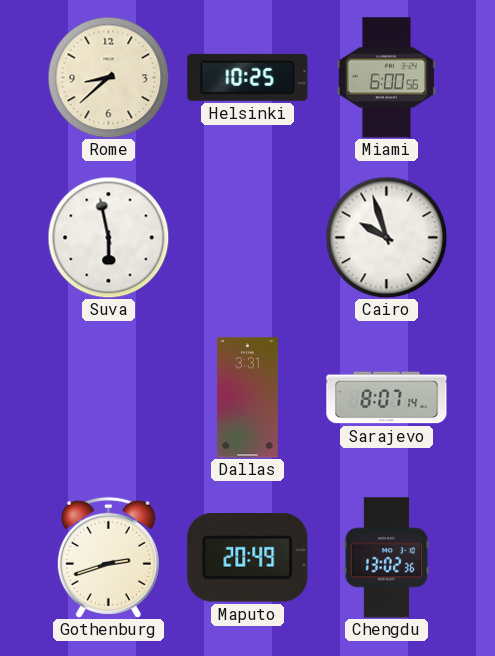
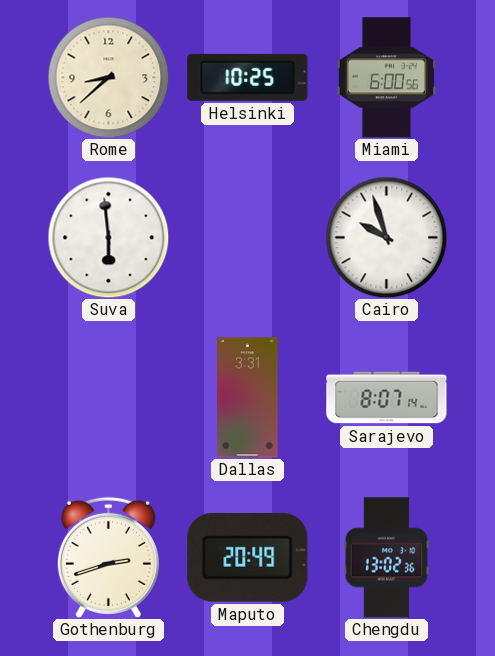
Suva: 5:58 -> 5:59
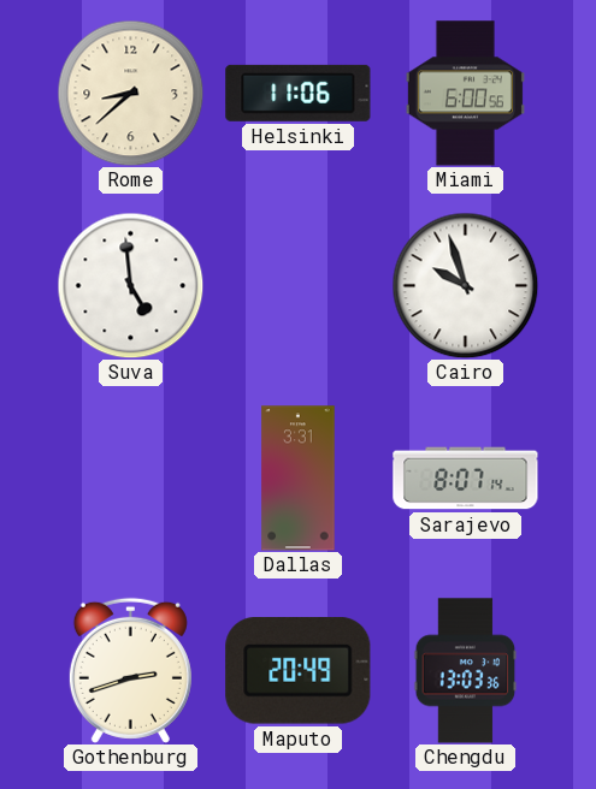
Helsinki: 10:25 -> 11:06
Suva: 5:59 -> 4:59
Chengdu: 13:02 -> 13:03
